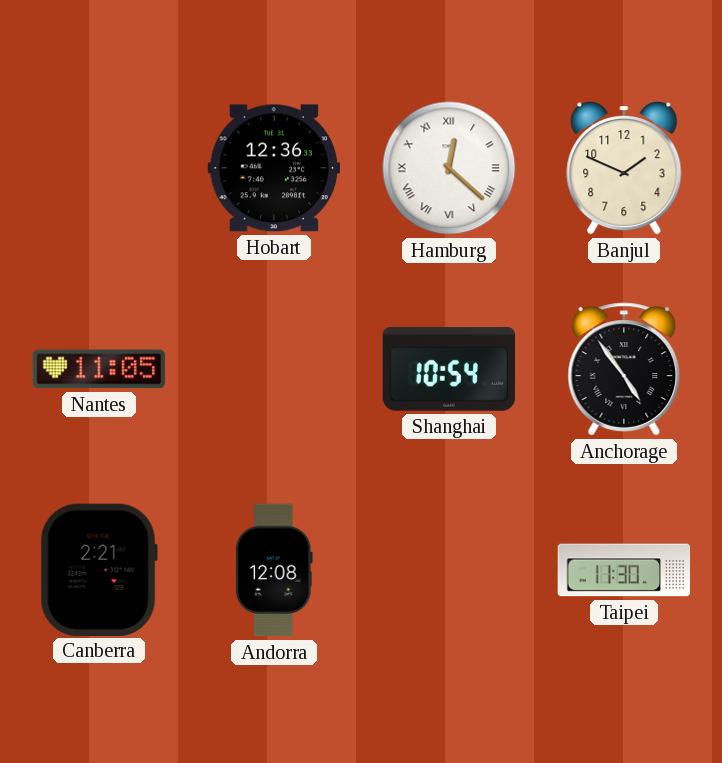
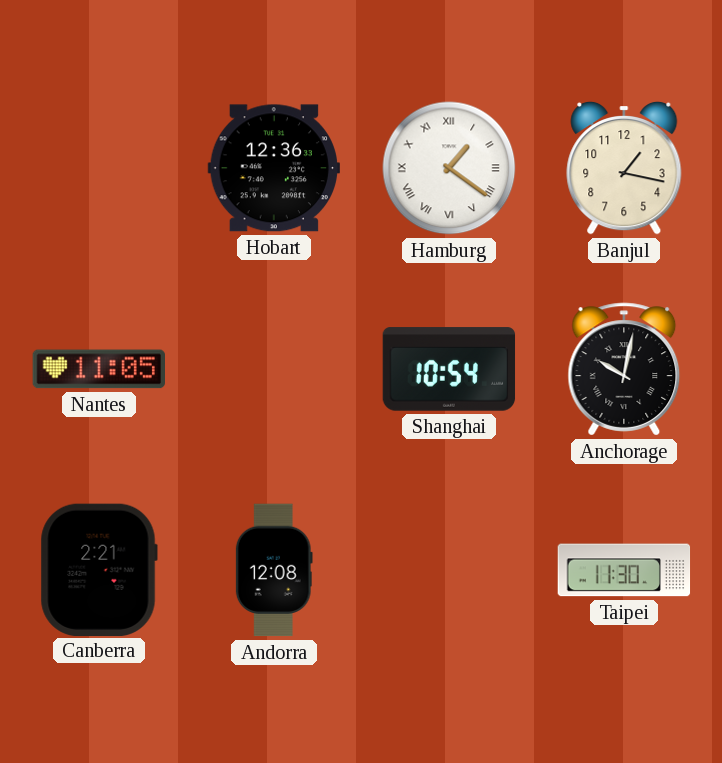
Hamburg: 12:22 -> 1:21
Banjul: 1:49 -> 1:17
Anchorage: 4:54 -> 10:02
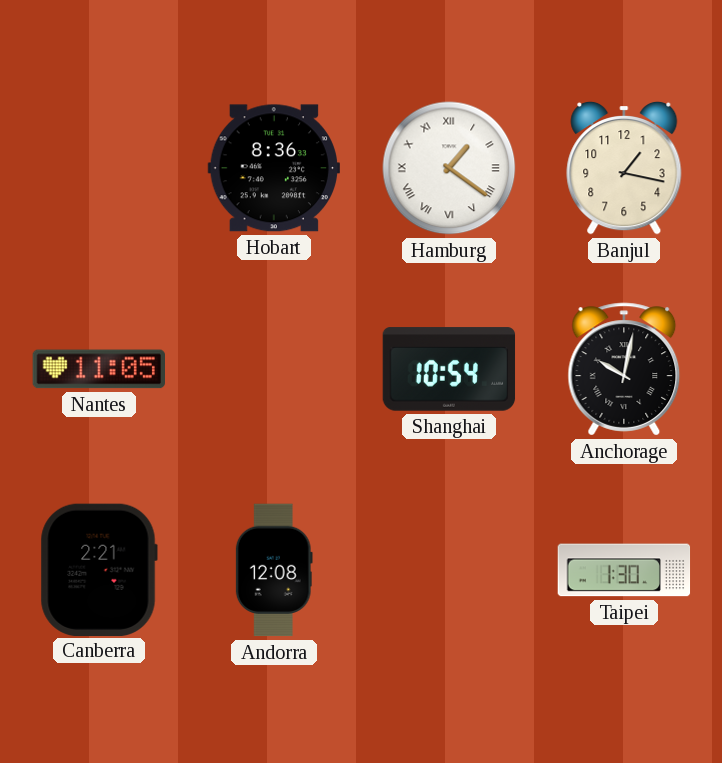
Hobart: 12:36 -> 8:36
Taipei: 11:30 -> 1:30
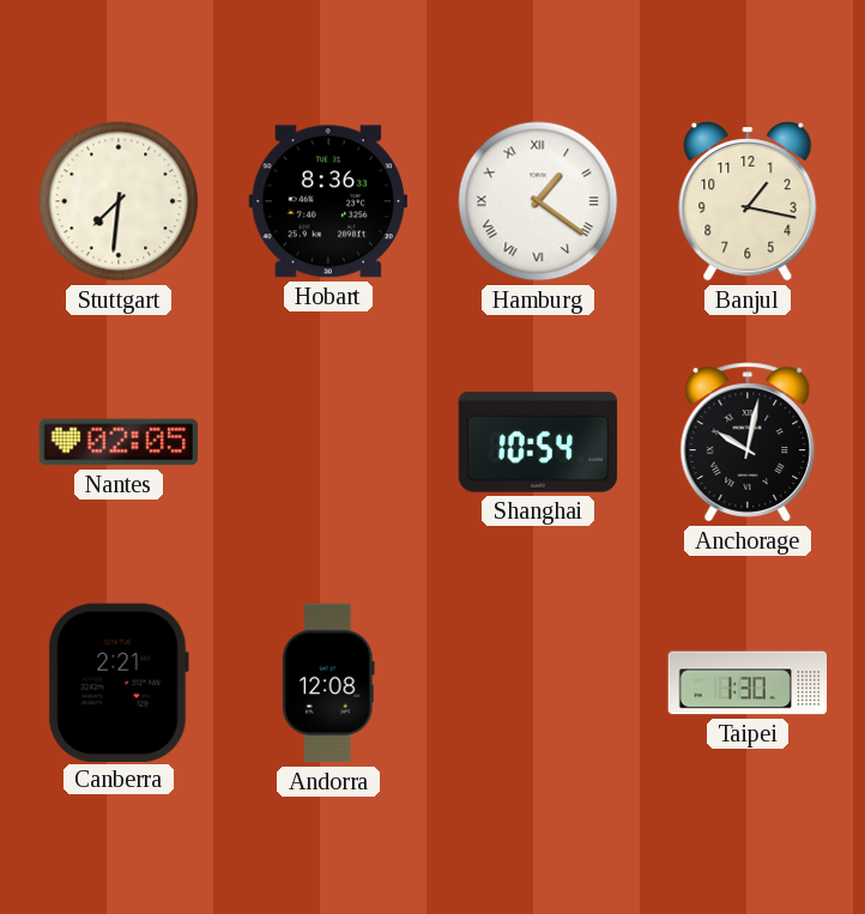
Stuttgart: none -> 7:31
Nantes: 11:05 -> 02:05
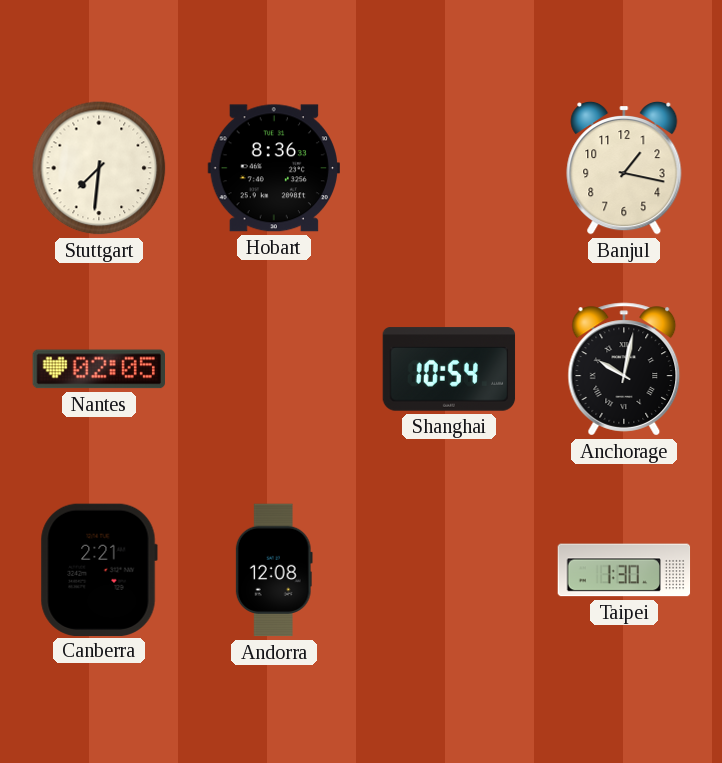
Hamburg: 1:21 -> none
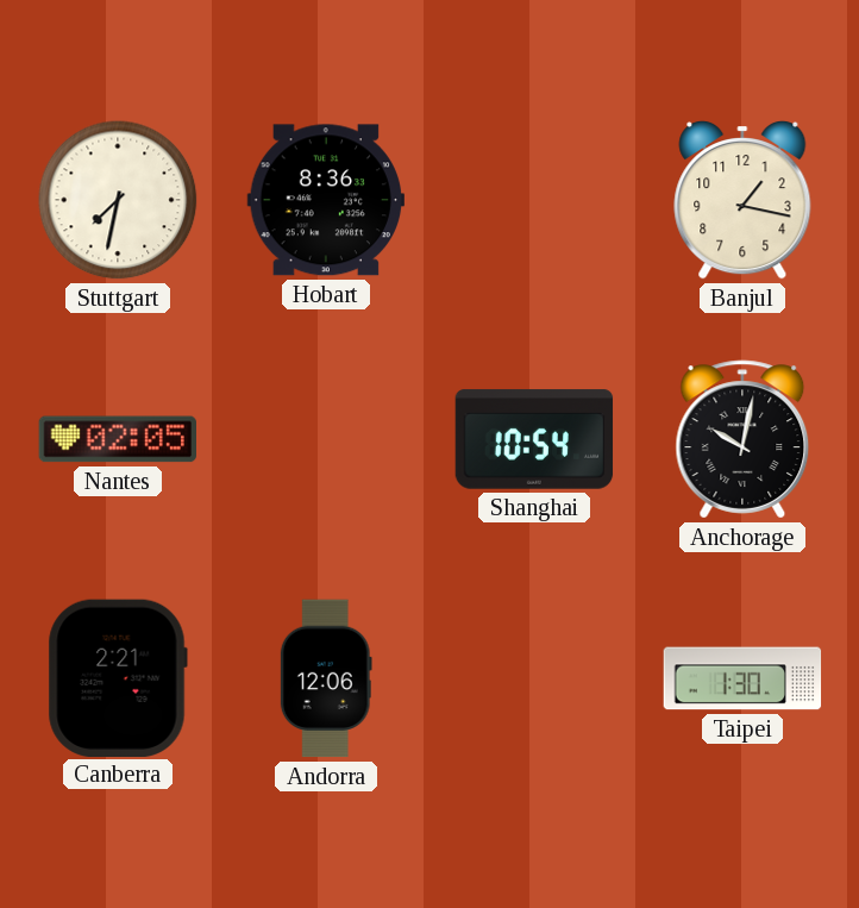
Stuttgart: 7:31 -> 7:32
Andorra: 12:08 -> 12:06
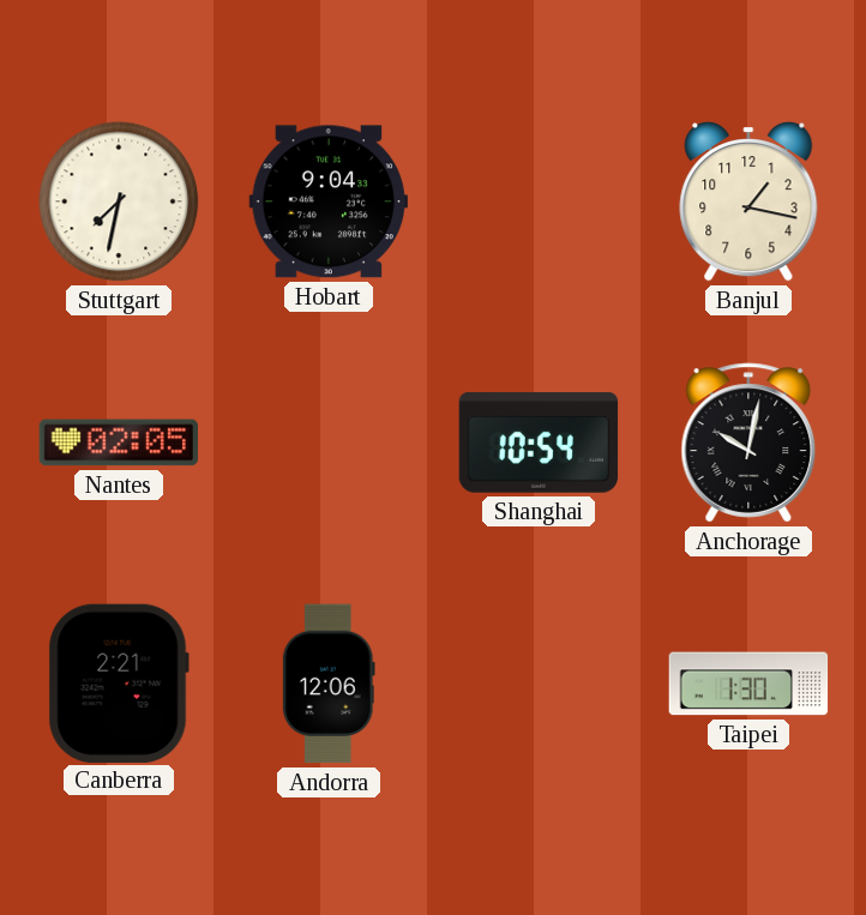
Hobart: 8:36 -> 9:04
